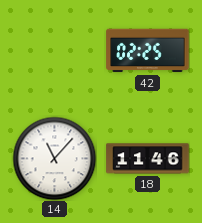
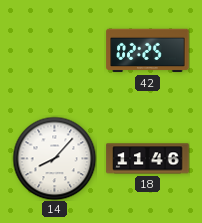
14: 11:07 -> 8:07
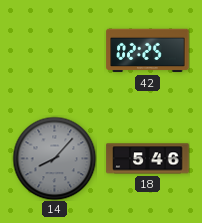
14 dial: white -> grey
18: 11:46 -> 5:46
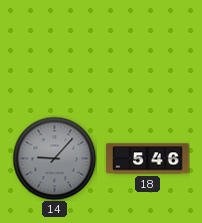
42: 02:25 -> none
14: 8:07 -> 9:07
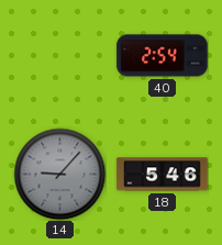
40: none -> 2:54
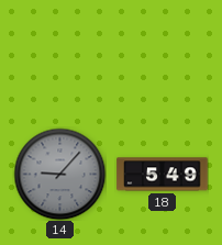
40: 2:54 -> none
18: 5:46 -> 5:49
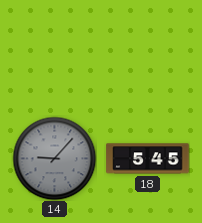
18: 5:49 -> 5:45
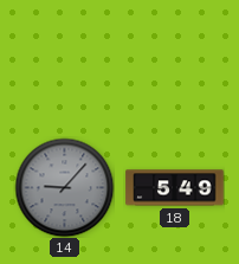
18: 5:45 -> 5:49
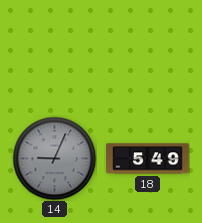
14: 9:07 -> 9:04
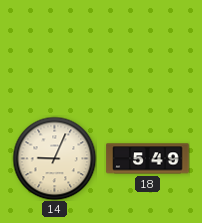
14 dial: grey -> cream
